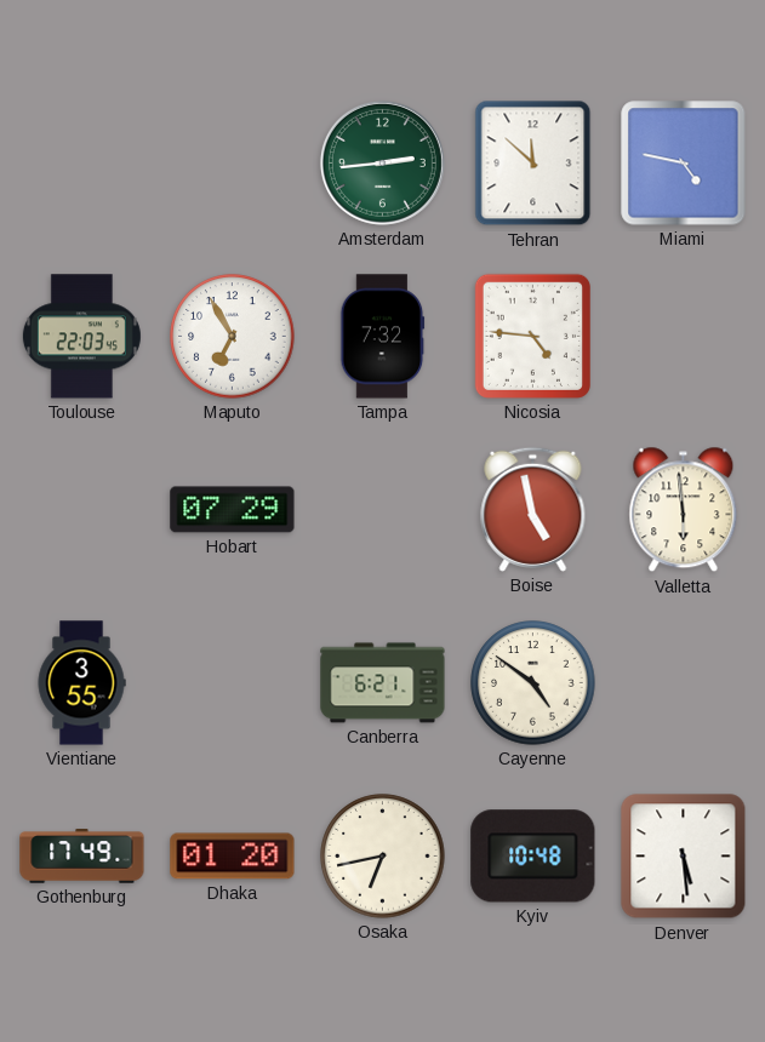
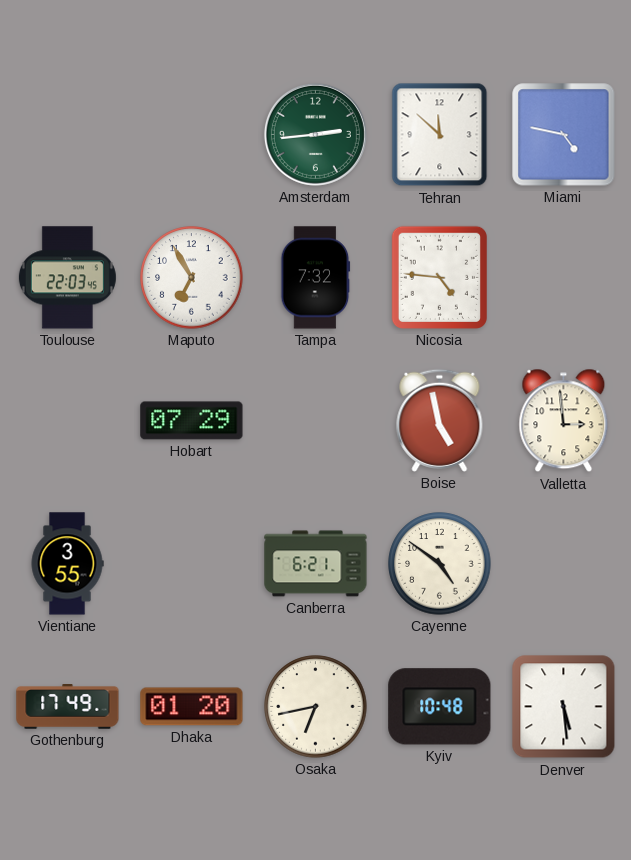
Valletta: 5:59 -> 2:59
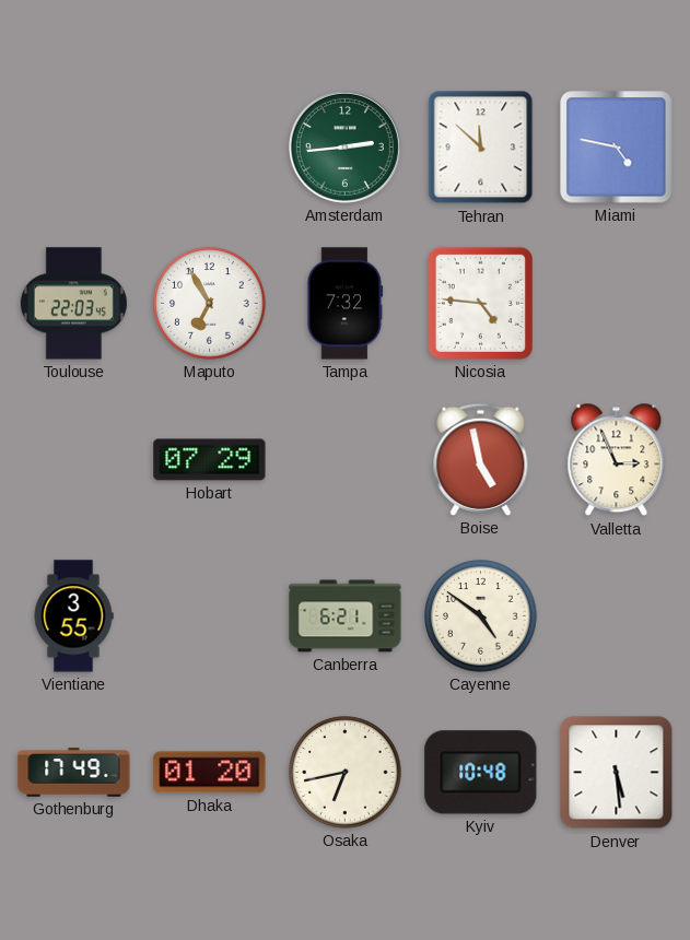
Valletta: 2:59 -> 2:56
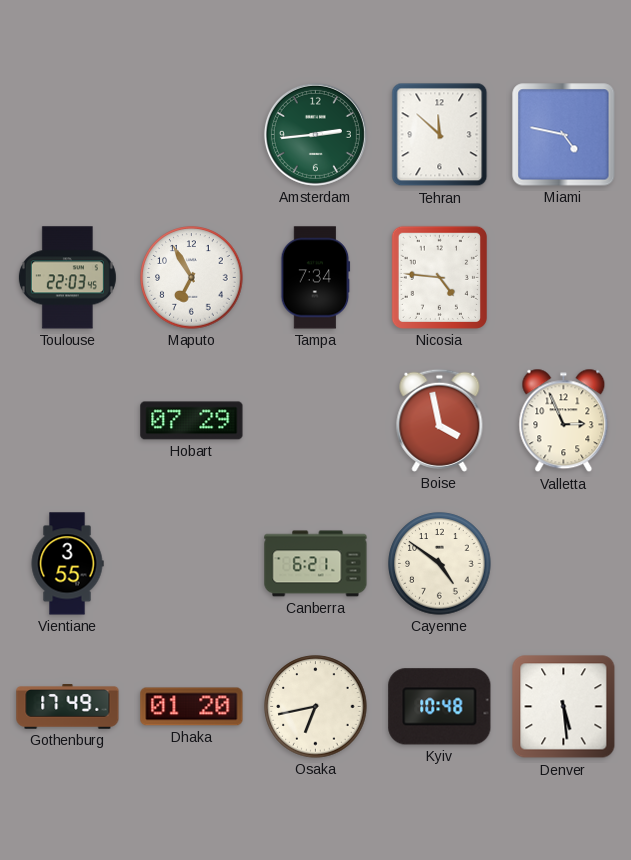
Tampa: 7:32 -> 7:34
Boise: 4:58 -> 3:58
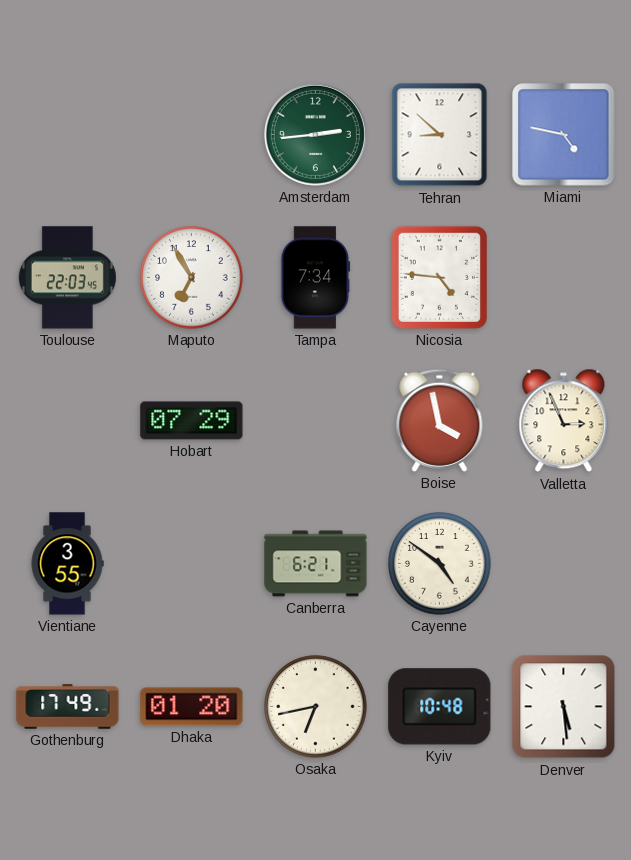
Tehran: 11:52 -> 8:52
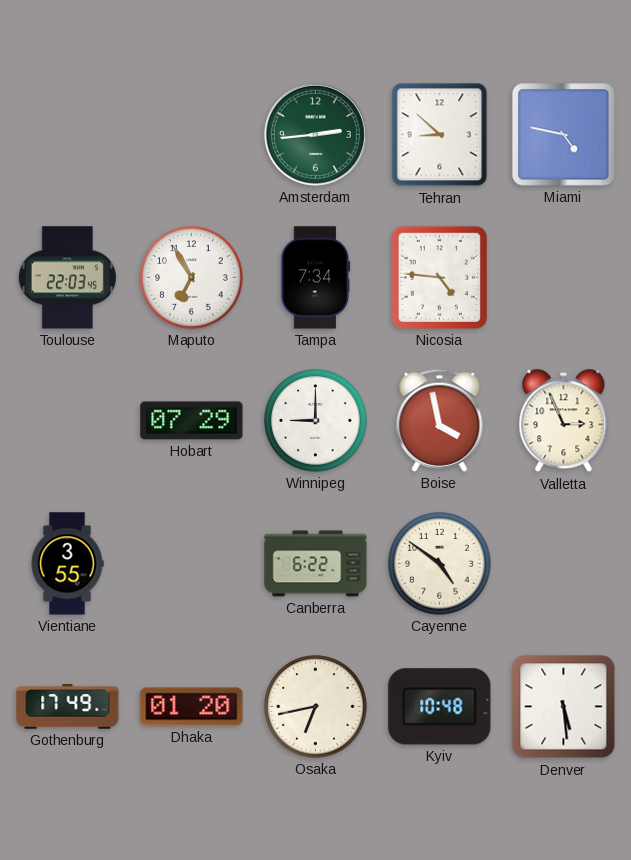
Winnipeg: none -> 9:00
Canberra: 6:21 -> 6:22
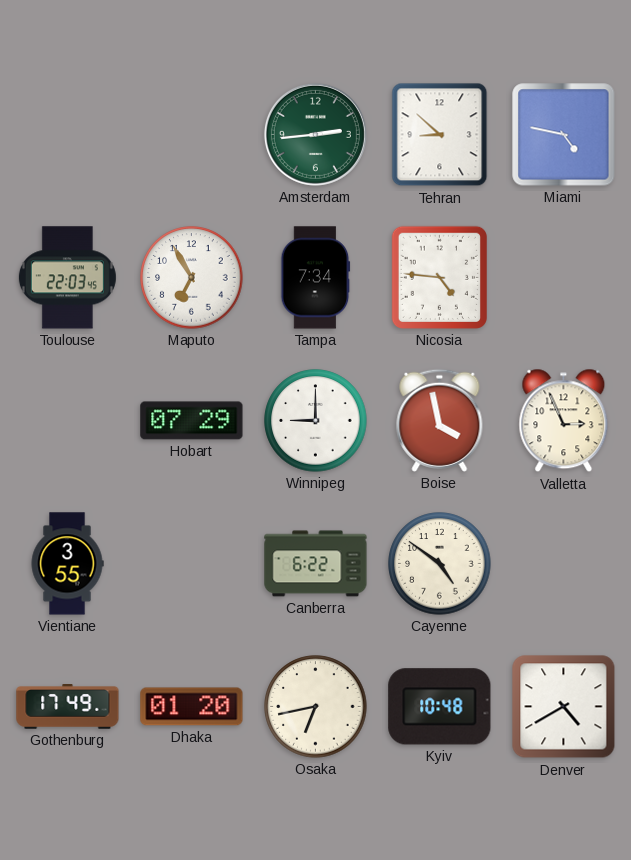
Denver: 5:29 -> 4:40
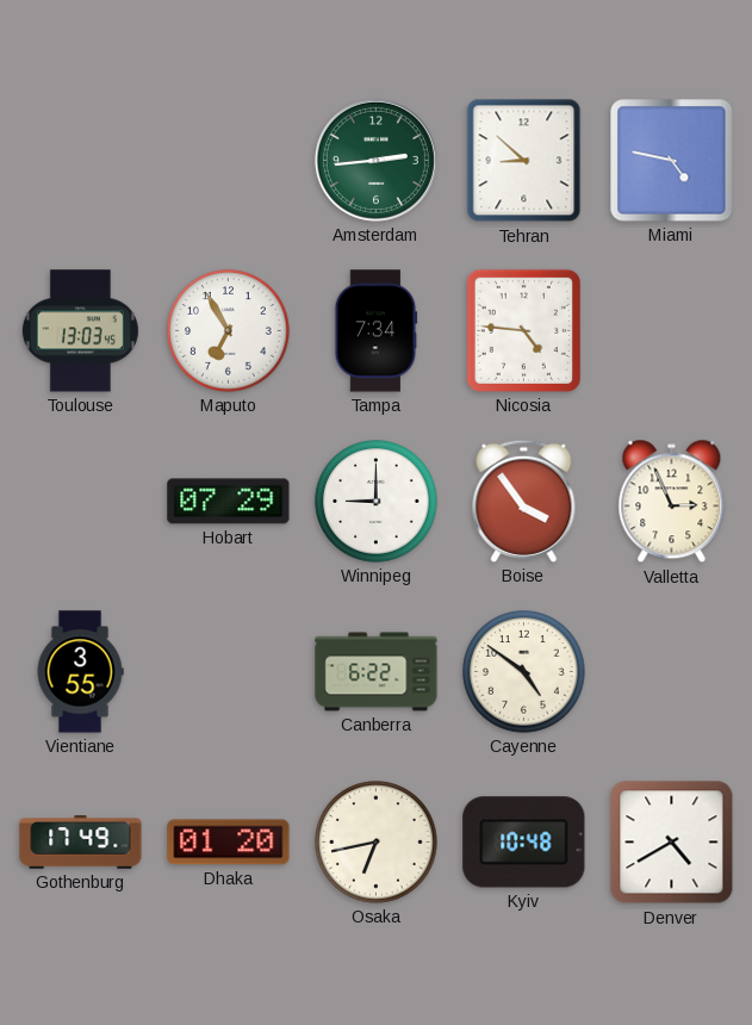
Toulouse: 22:03 -> 13:03
Boise: 3:58 -> 3:54
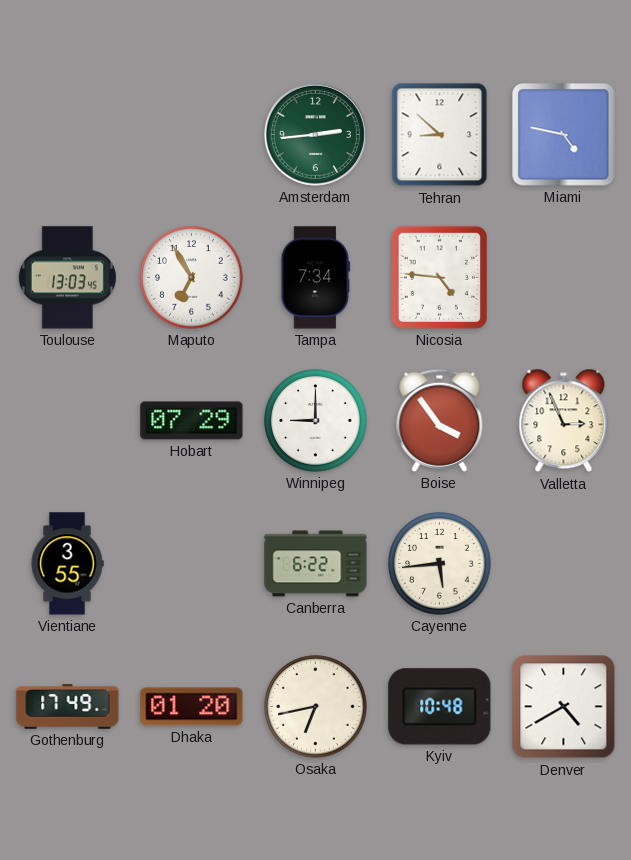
Cayenne: 4:51 -> 5:44
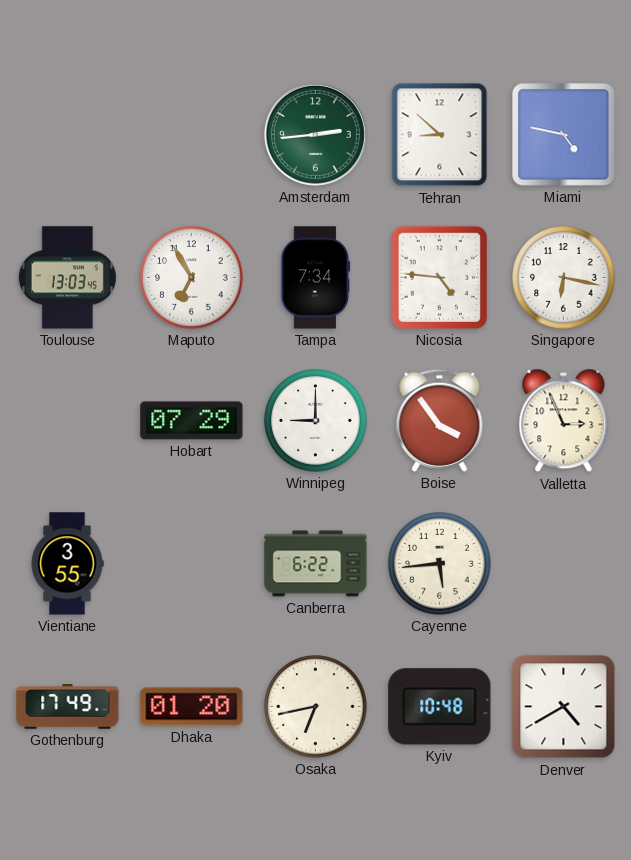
Singapore: none -> 6:17
